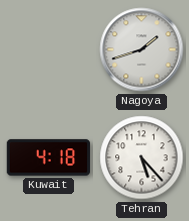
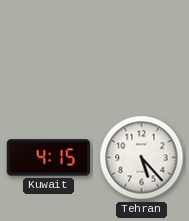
Nagoya: 1:42 -> none
Kuwait: 4:18 -> 4:15
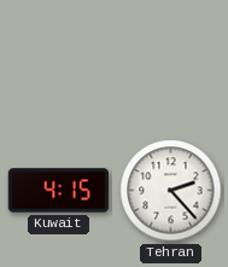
Tehran: 5:23 -> 2:23
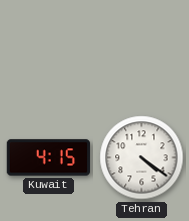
Tehran: 2:23 -> 4:21
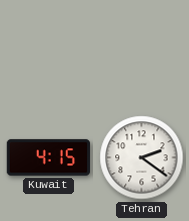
Tehran: 4:21 -> 2:21
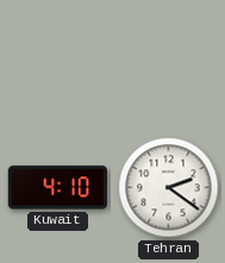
Kuwait: 4:15 -> 4:10
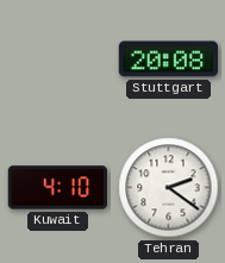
Stuttgart: none -> 20:08
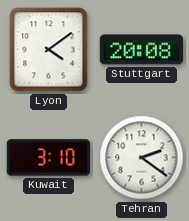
Lyon: none -> 4:09
Kuwait: 4:10 -> 3:10
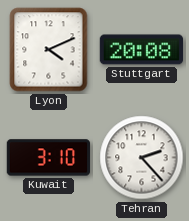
Lyon: 4:09 -> 4:11
Tehran: 2:21 -> 2:23
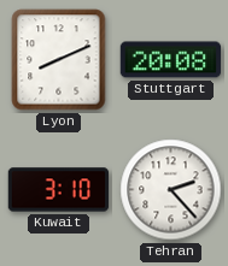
Lyon: 4:11 -> 8:11
